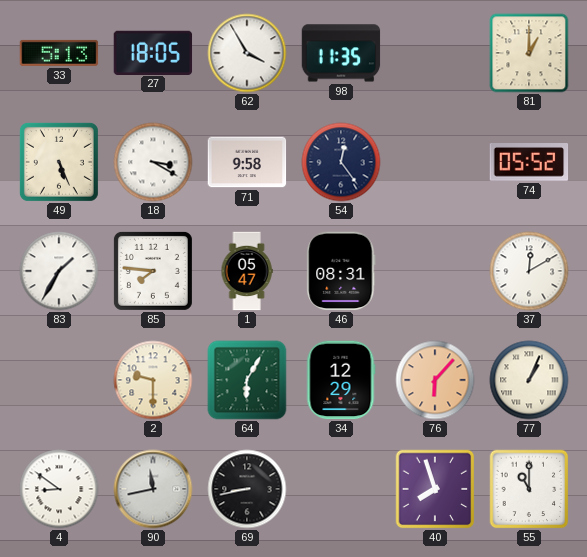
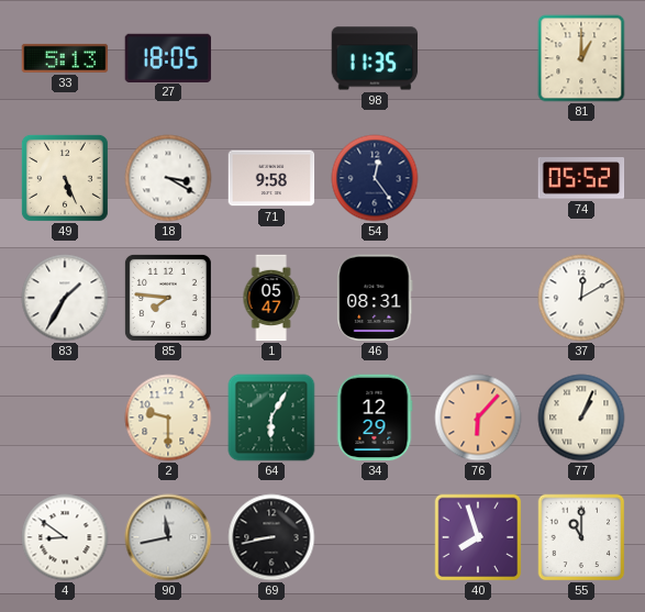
62: 3:55 -> none
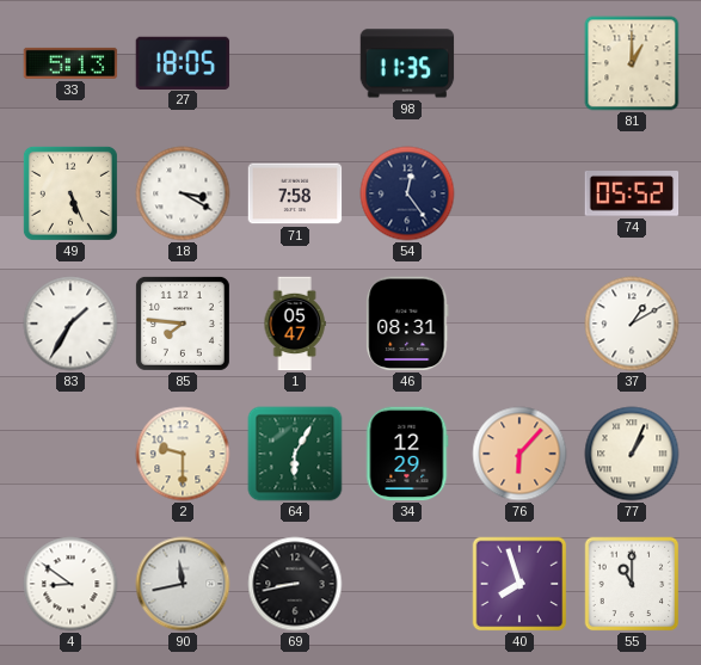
71: 9:58 -> 7:58
37: 12:10 -> 1:10
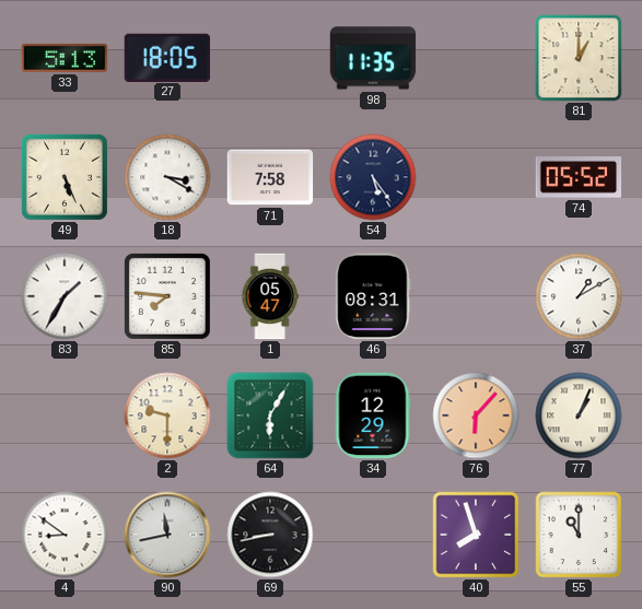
54: 12:24 -> 5:24
